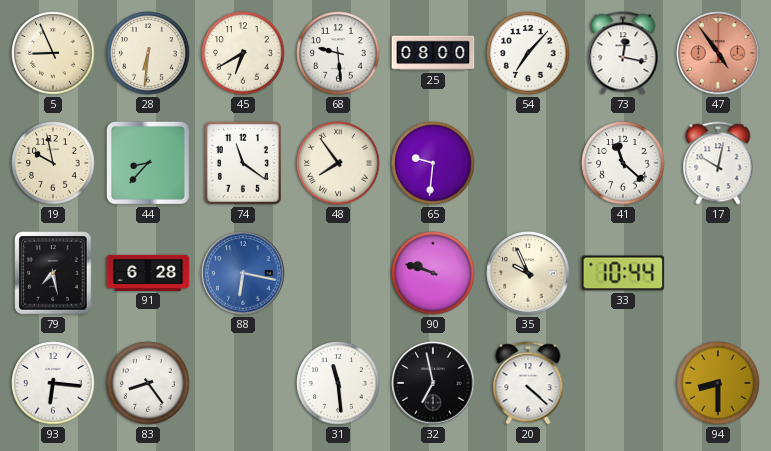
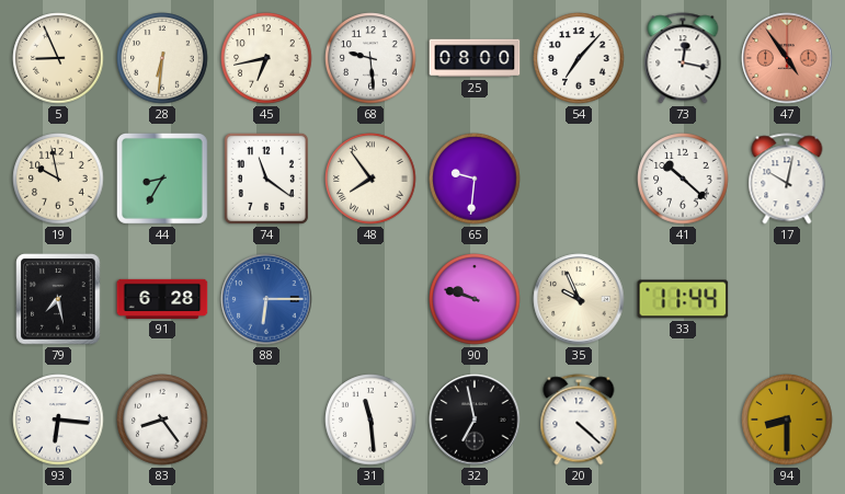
45: 6:40 -> 6:43
44: 8:37 -> 8:35
41: 11:22 -> 10:22
88: 6:17 -> 6:15
33: 10:44 -> 11:44
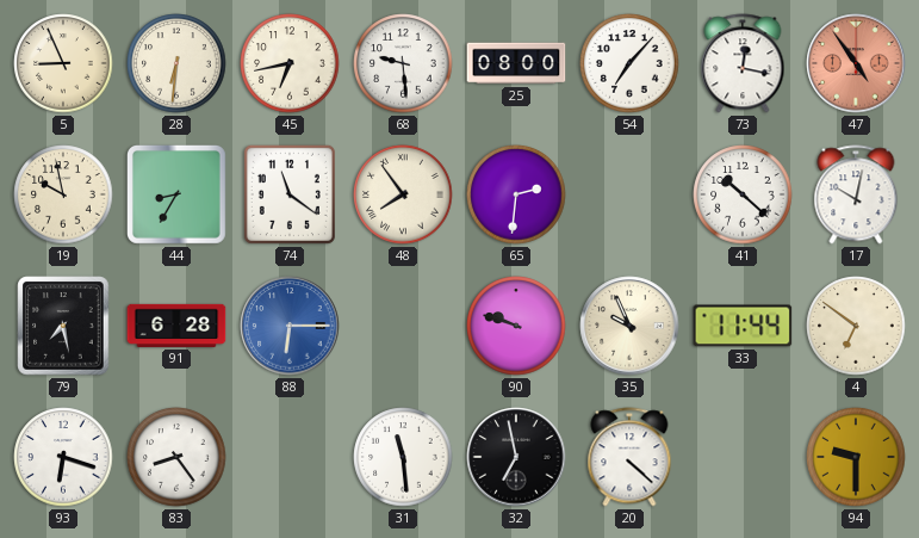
65: 9:31 -> 2:31
4: none -> 6:51
93: 6:16 -> 6:18
94: 8:30 -> 9:30
